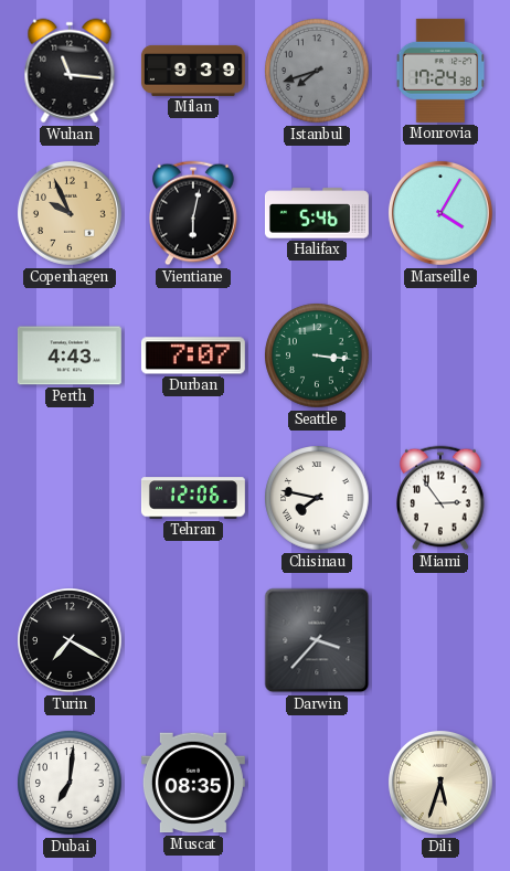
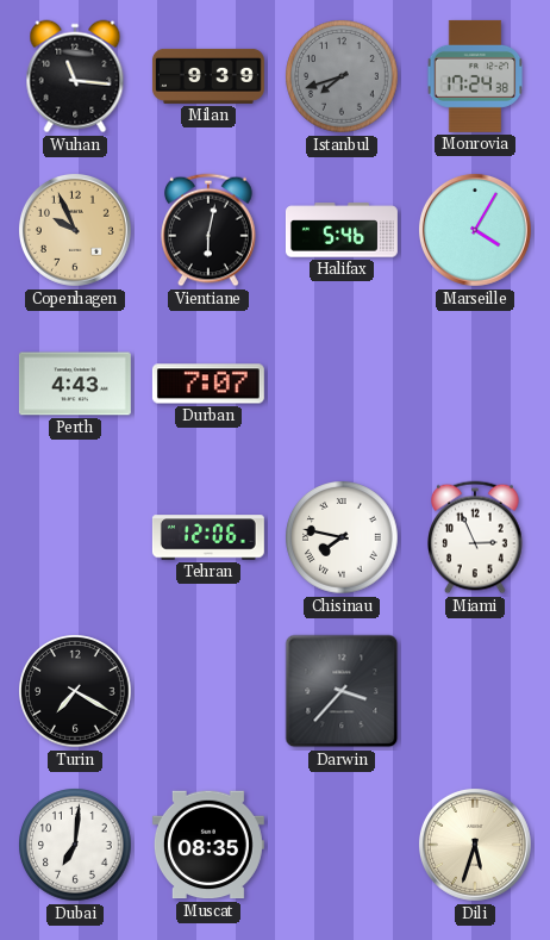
Seattle: 3:16 -> none
Miami: 2:54 -> 2:56
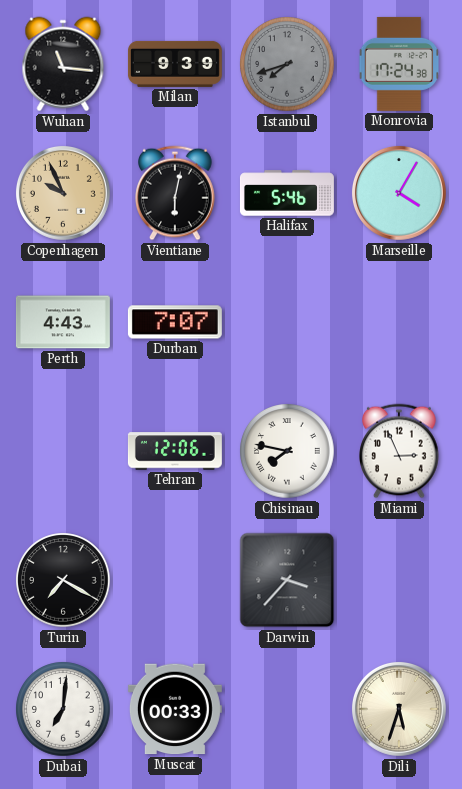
Muscat: 08:35 -> 00:33
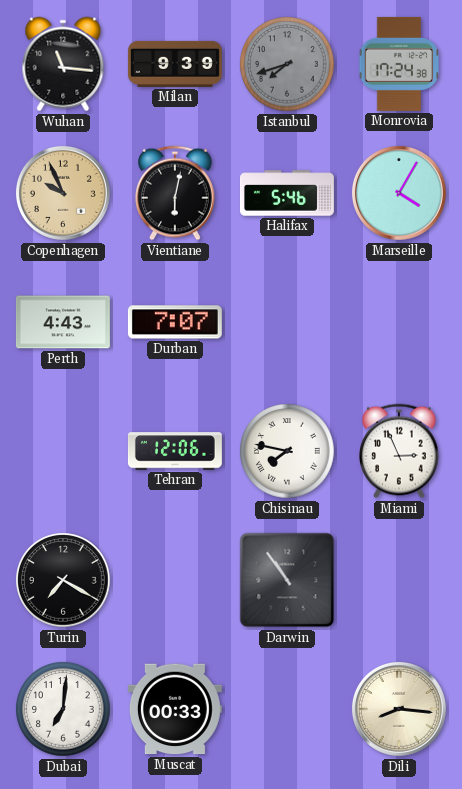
Darwin: 3:37 -> 10:54
Dili: 5:33 -> 8:16
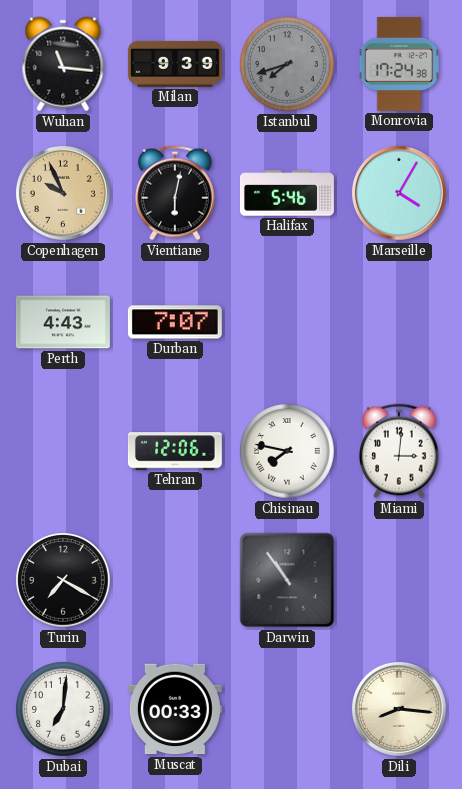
Miami: 2:56 -> 3:01
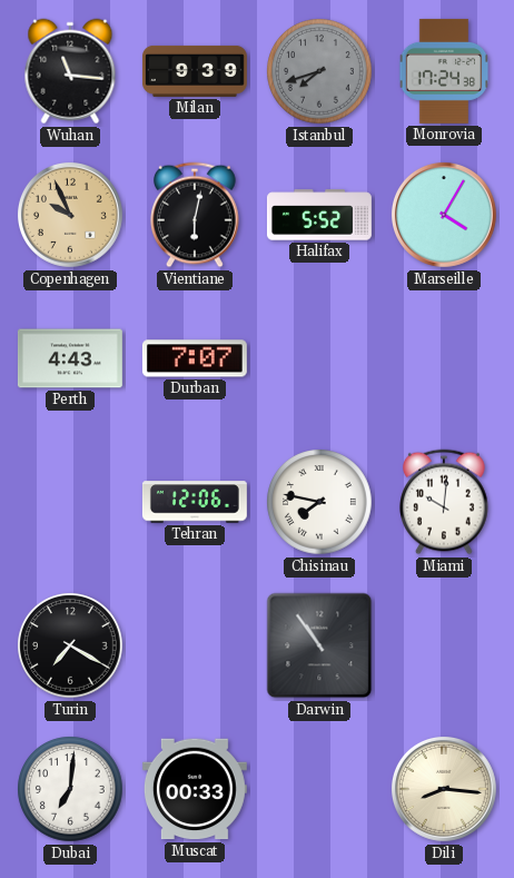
Halifax: 5:46 -> 5:52
Miami: 3:01 -> 10:01
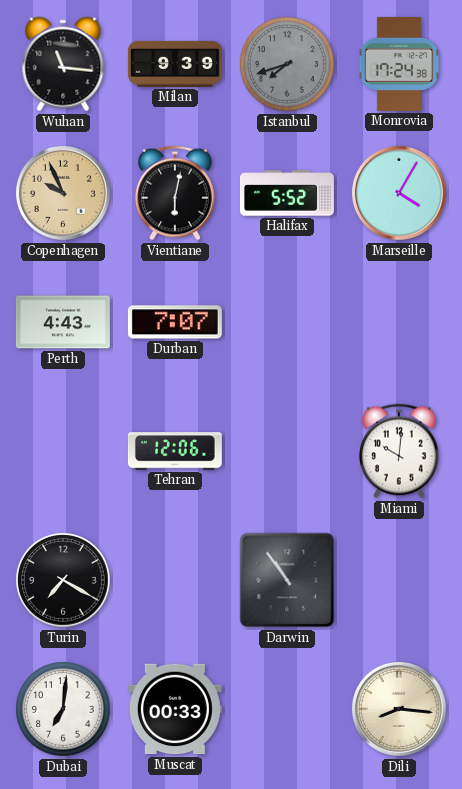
Chisinau: 7:47 -> none
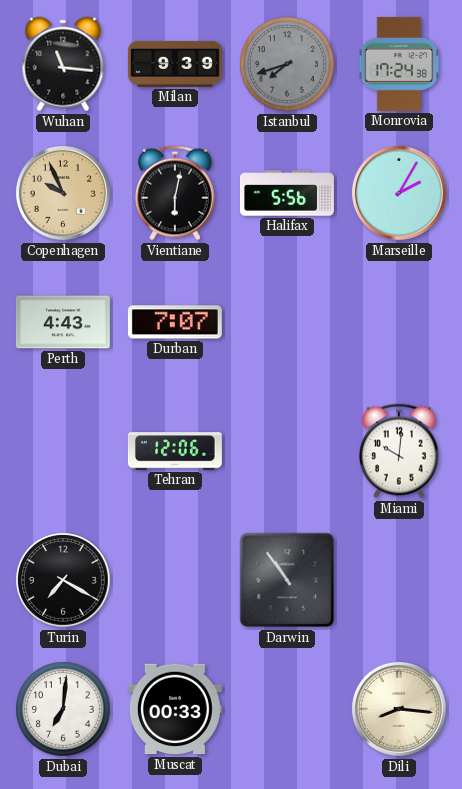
Halifax: 5:52 -> 5:56
Marseille: 4:05 -> 2:05
